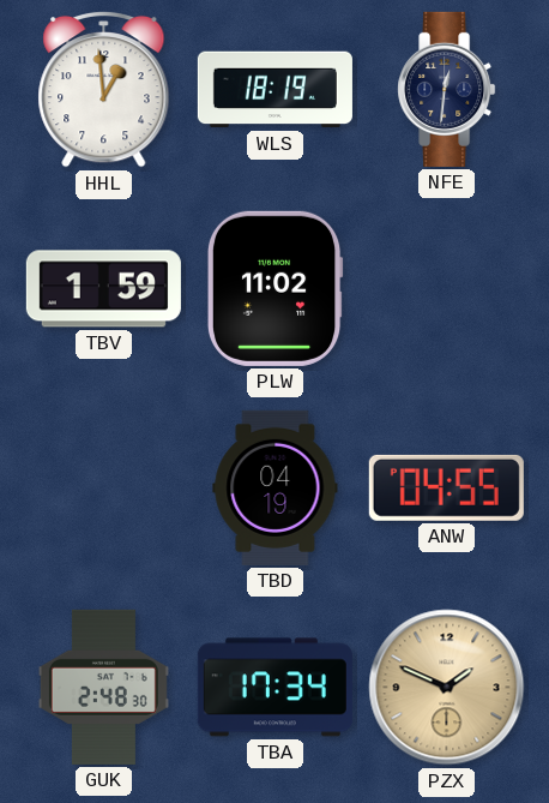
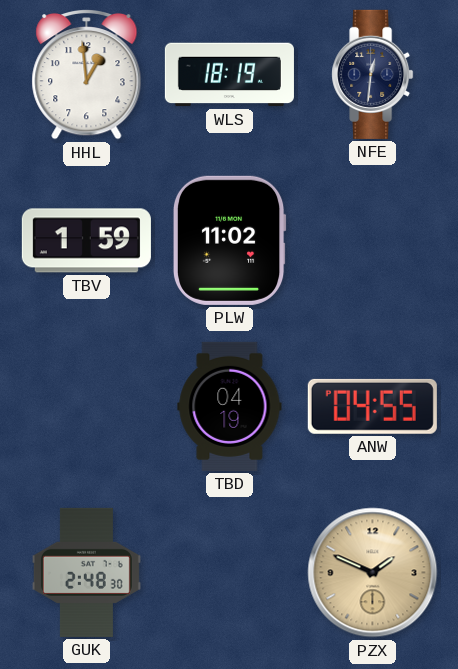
TBA: 17:34 -> none
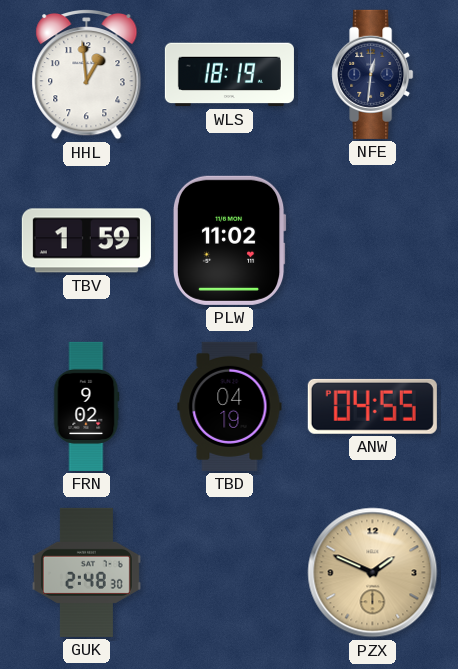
FRN: none -> 9:02
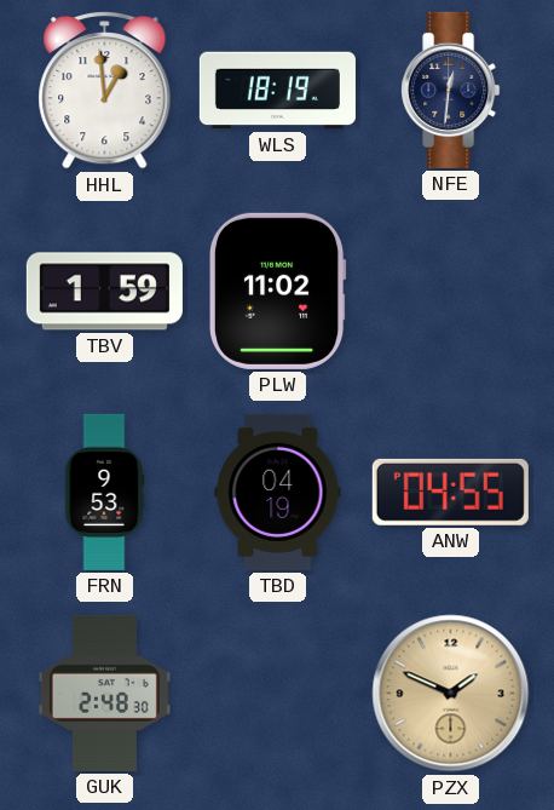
FRN: 9:02 -> 9:53
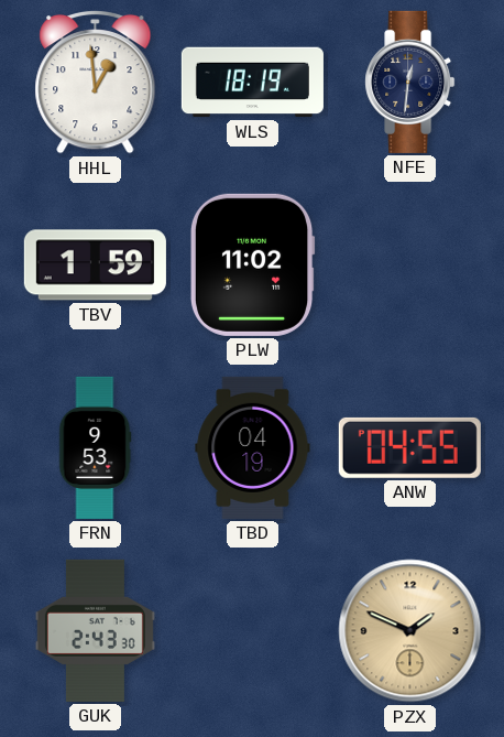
GUK: 2:48 -> 2:43
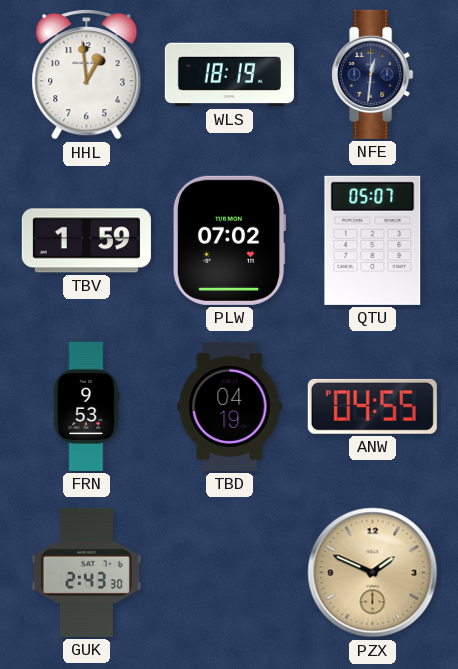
PLW: 11:02 -> 07:02
QTU: none -> 05:07
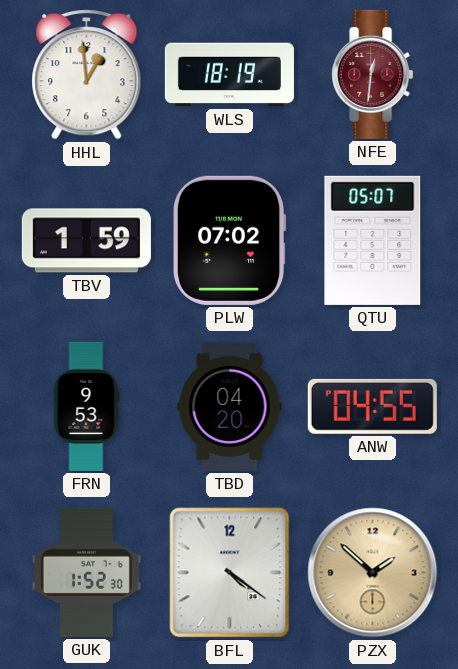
NFE dial: navy -> burgundy
TBD: 04:19 -> 04:20
GUK: 2:43 -> 1:52
BFL: none -> 4:21
PZX: 1:49 -> 1:52
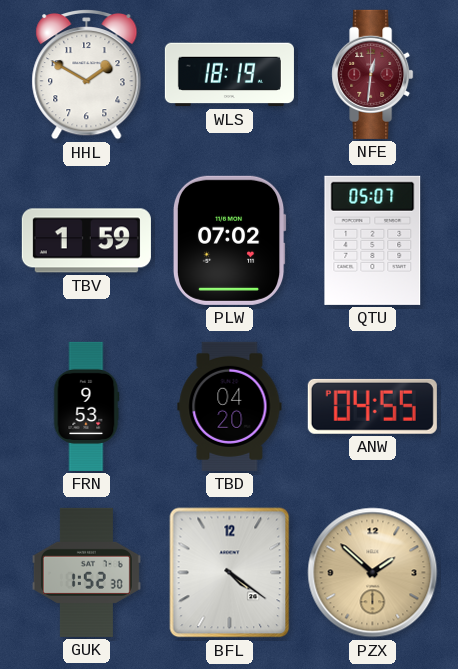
HHL: 12:59 -> 1:50
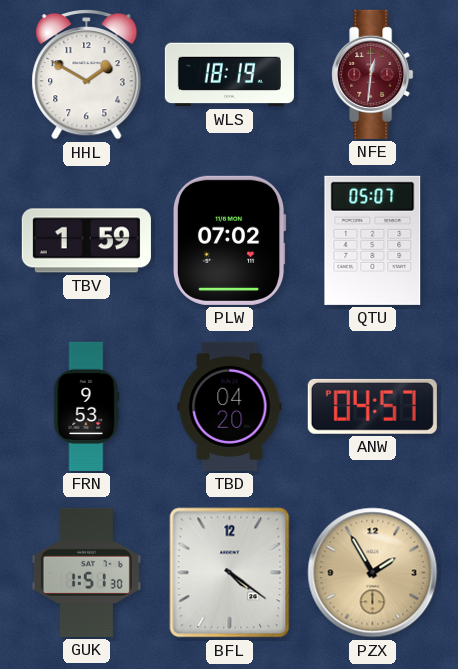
ANW: 04:55 -> 04:57
GUK: 1:52 -> 1:51
PZX: 1:52 -> 1:55
